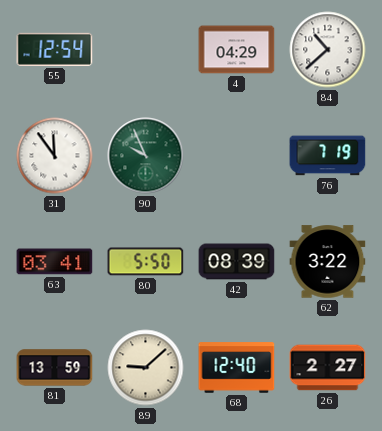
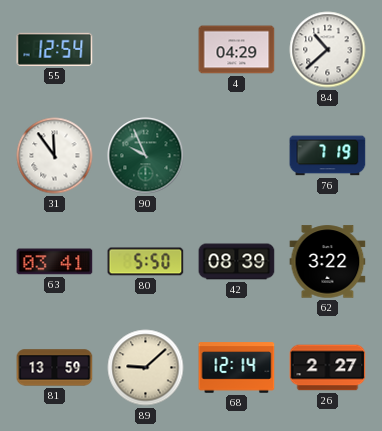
68: 12:40 -> 12:14
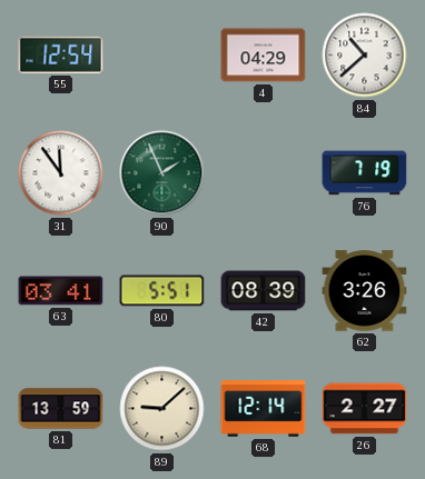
90: 9:56 -> 1:56
80: 5:50 -> 5:51
62: 3:22 -> 3:26
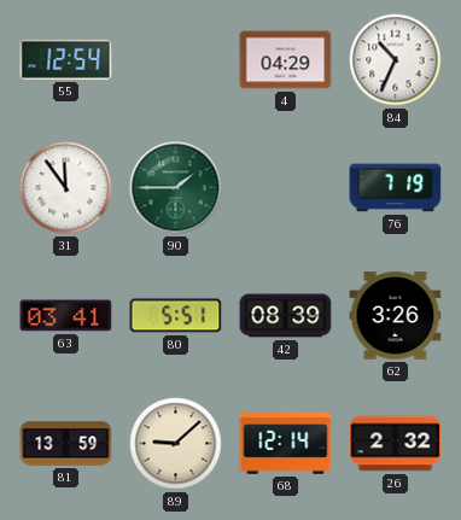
84: 10:38 -> 10:34
90: 1:56 -> 1:45
26: 2:27 -> 2:32
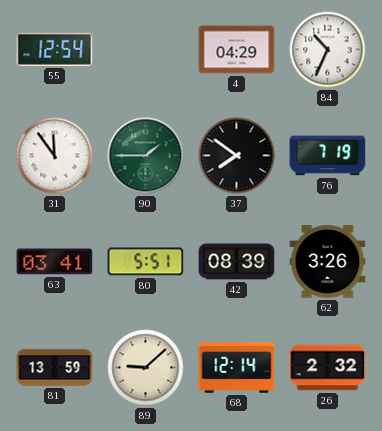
37: none -> 7:51
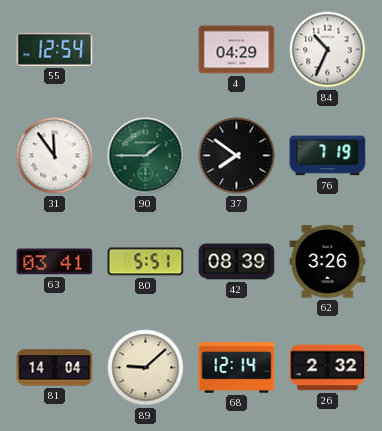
81: 13:59 -> 14:04
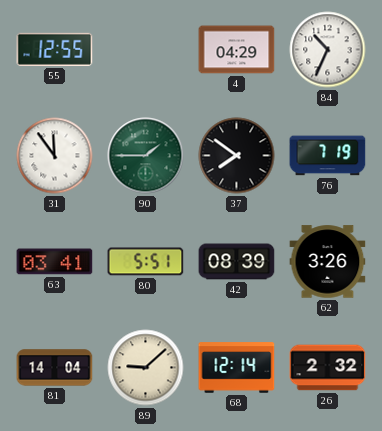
55: 12:54 -> 12:55
